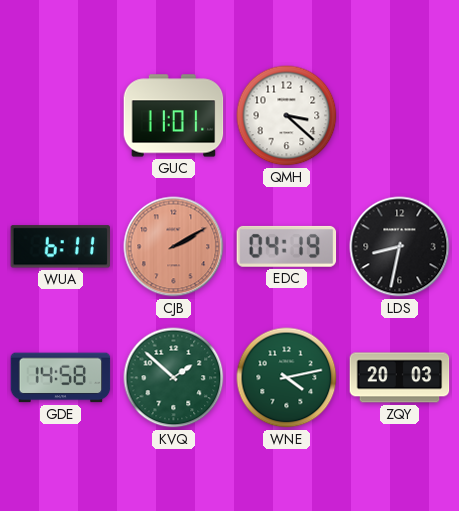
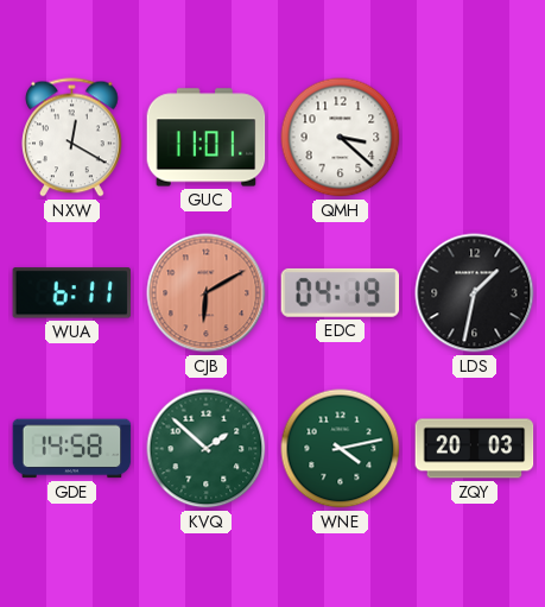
NXW: none -> 12:20
CJB: 2:10 -> 6:10
LDS: 8:32 -> 1:32
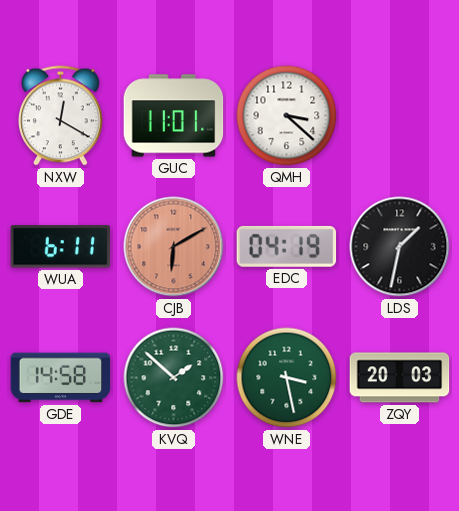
WNE: 4:13 -> 3:28
